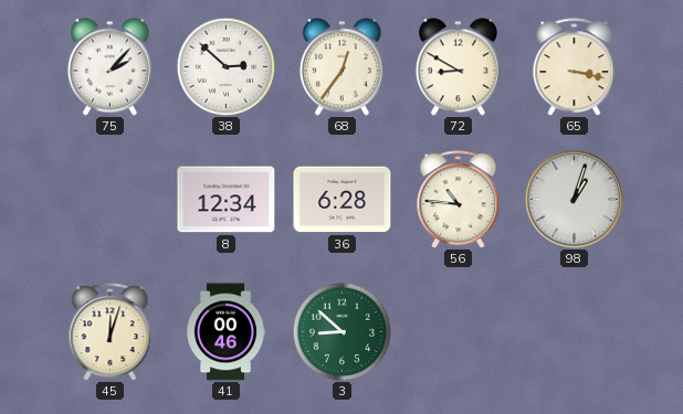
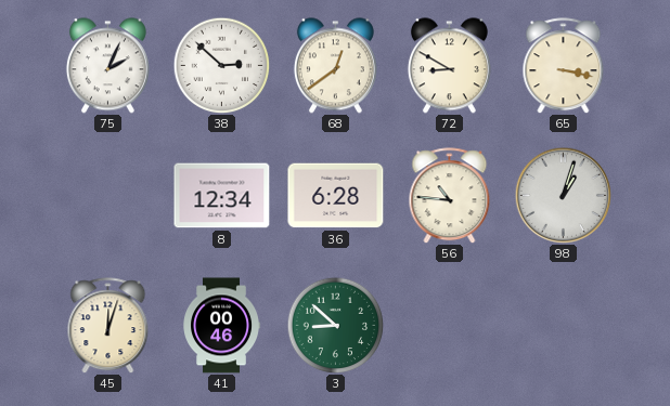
75: 2:07 -> 2:04
68: 12:36 -> 12:39
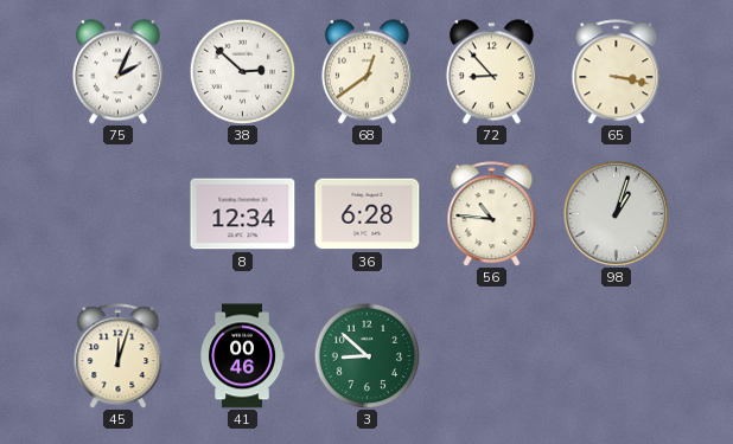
72: 8:50 -> 8:53
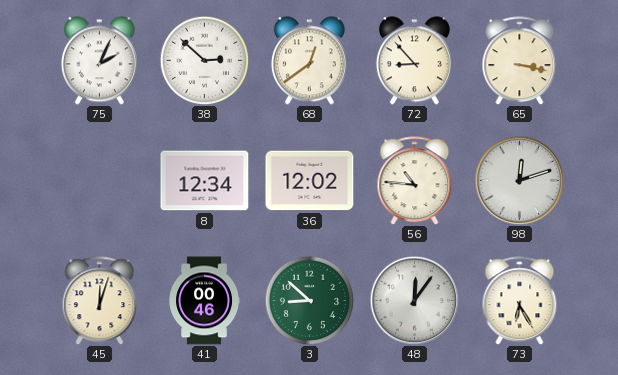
36: 6:28 -> 12:02
98: 1:03 -> 12:12
48: none -> 12:06
73: none -> 6:25
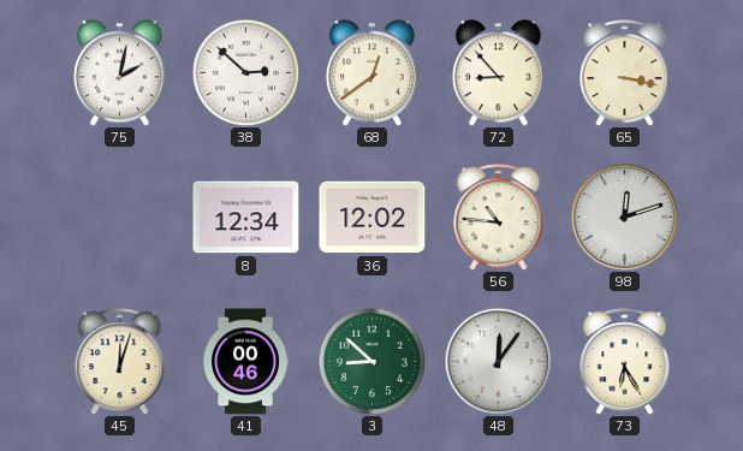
75: 2:04 -> 2:02
